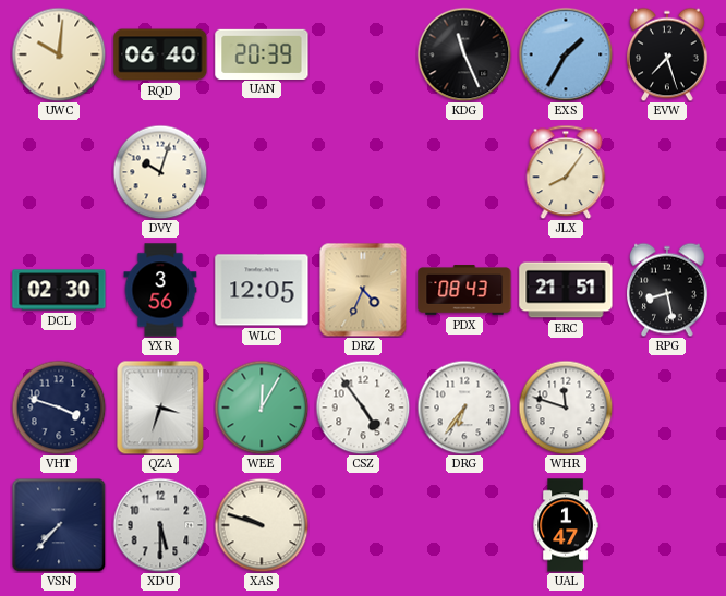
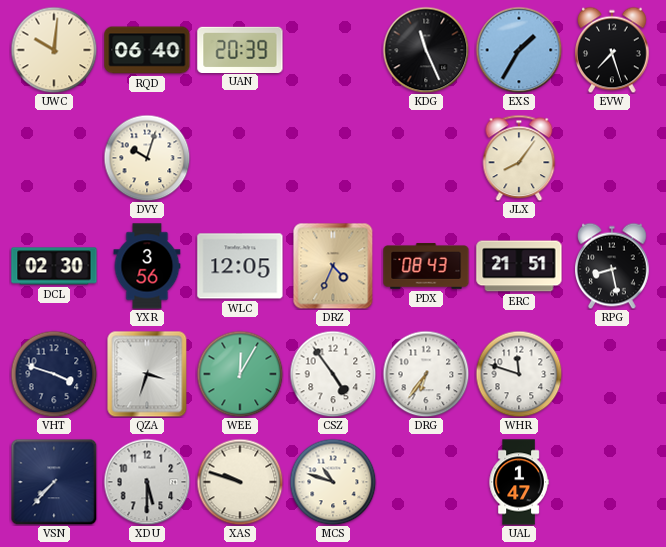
MCS: none -> 10:48
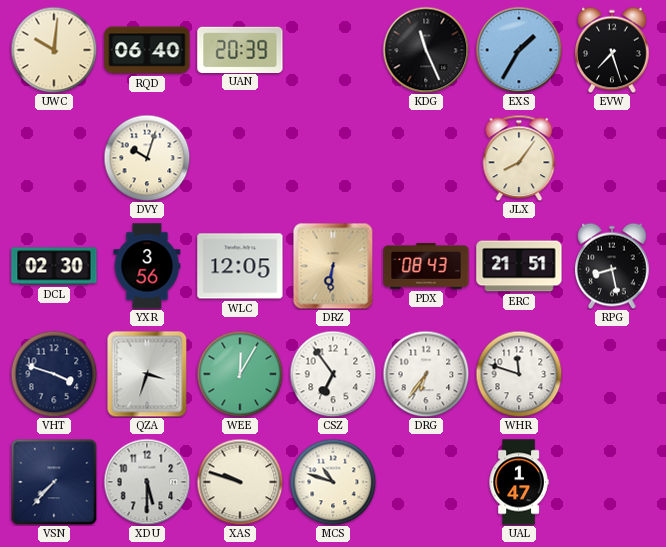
DRZ: 4:34 -> 6:31
CSZ: 4:54 -> 6:54
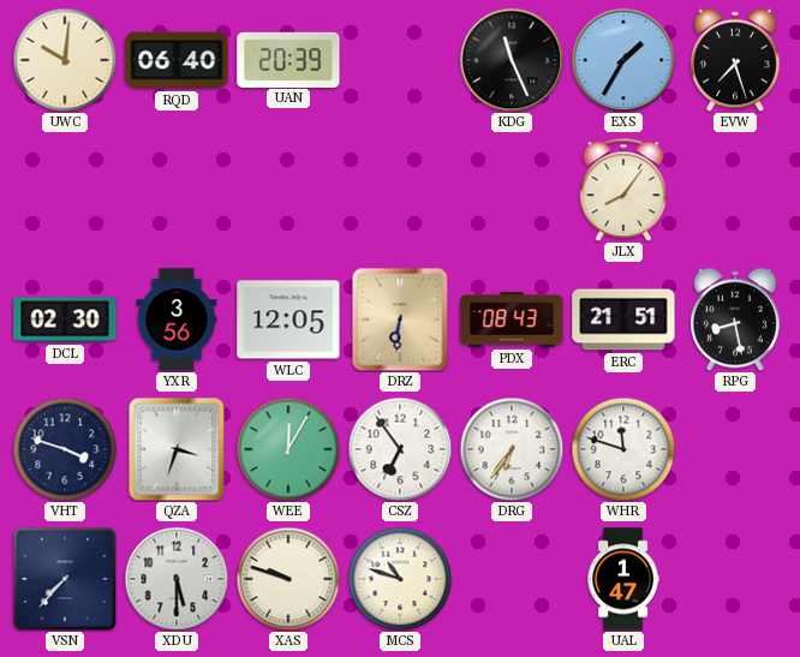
DVY: 10:03 -> none
